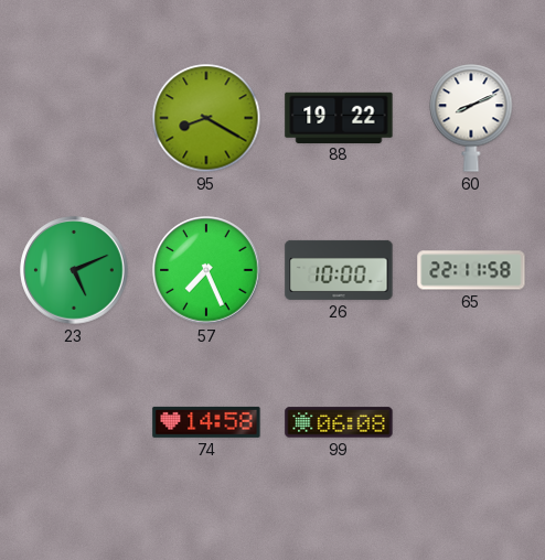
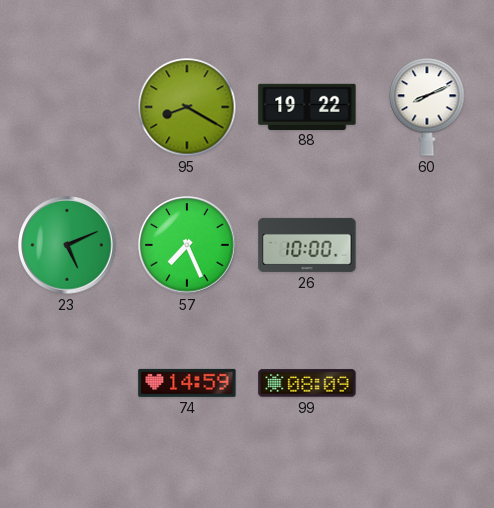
65: 22:11 -> none
74: 14:58 -> 14:59
99: 06:08 -> 08:09
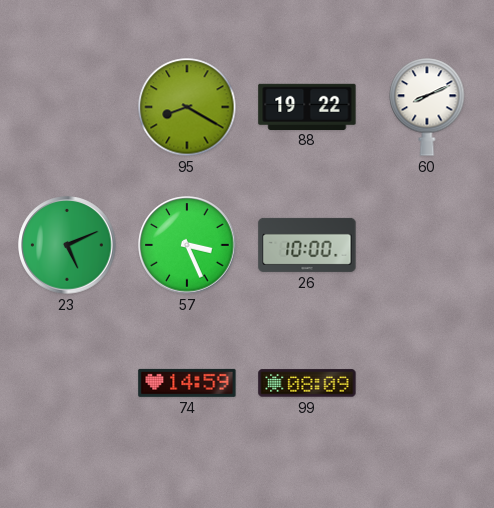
57: 7:26 -> 3:26
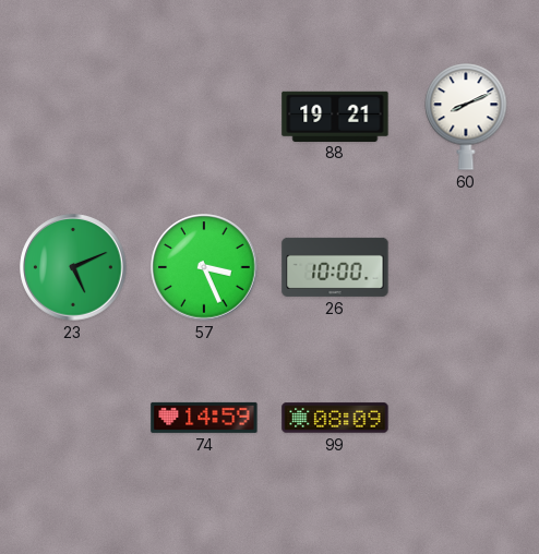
95: 8:20 -> none
88: 19:22 -> 19:21
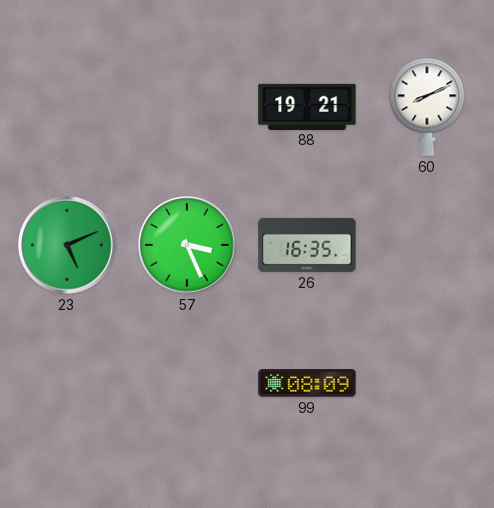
26: 10:00 -> 16:35
74: 14:59 -> none
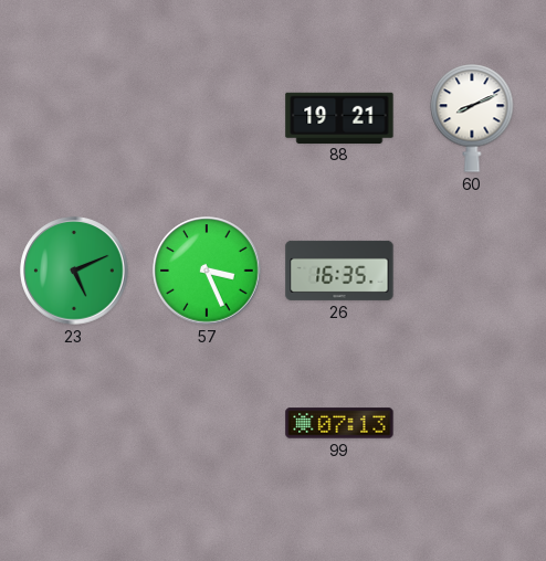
99: 08:09 -> 07:13
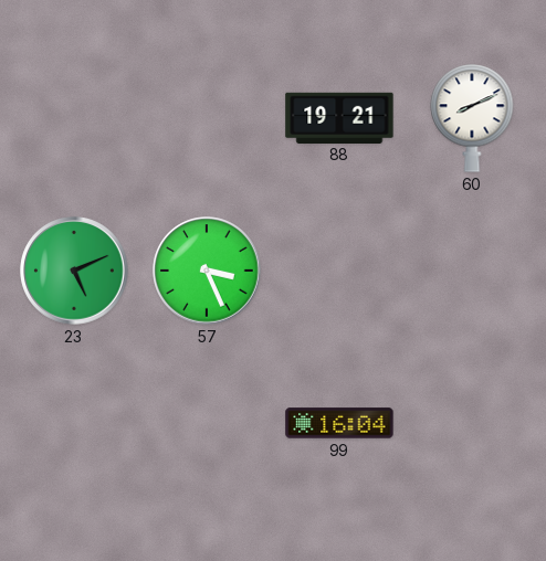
26: 16:35 -> none
99: 07:13 -> 16:04
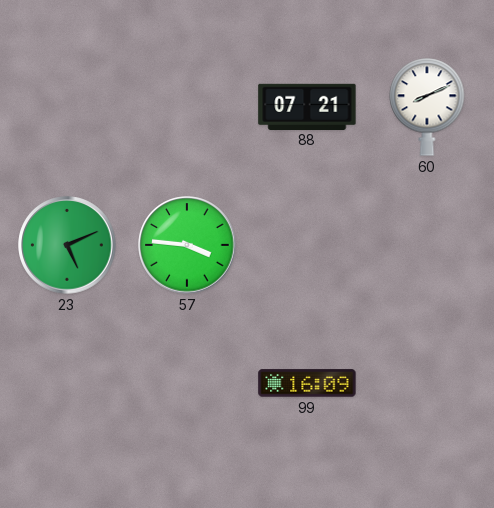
88: 19:21 -> 07:21
57: 3:26 -> 3:46
99: 16:04 -> 16:09
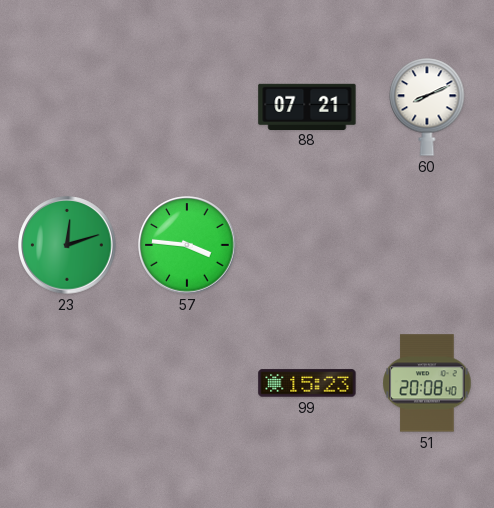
23: 5:11 -> 12:12
99: 16:09 -> 15:23
51: none -> 20:08
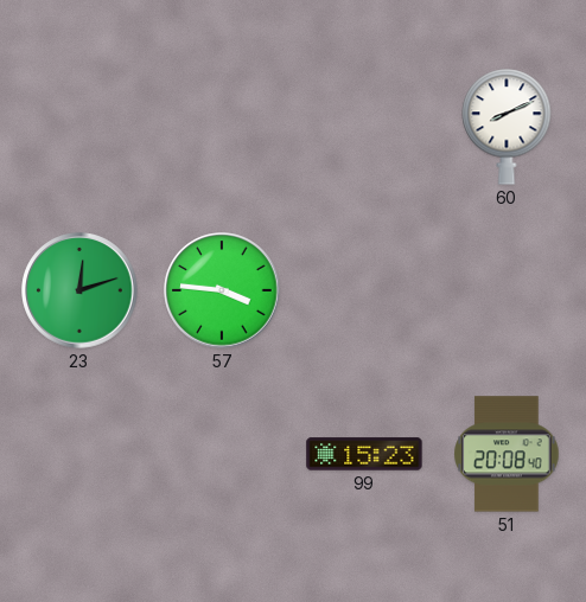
88: 07:21 -> none
